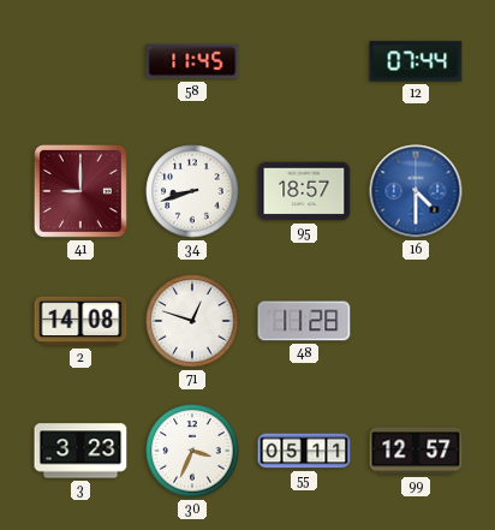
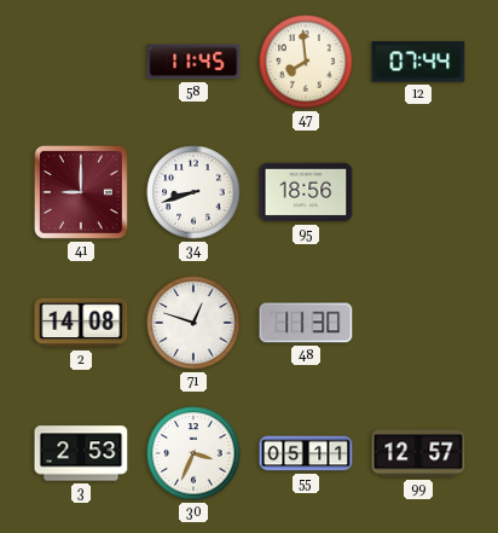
47: none -> 7:59
95: 18:57 -> 18:56
16: 4:30 -> none
48: 11:28 -> 11:30
3: 3:23 -> 2:53
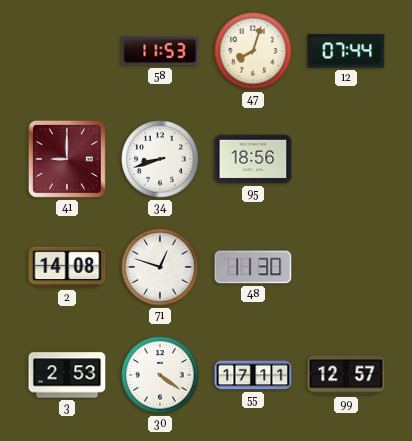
58: 11:45 -> 11:53
47: 7:59 -> 8:03
30: 3:34 -> 4:21
55: 05:11 -> 17:11
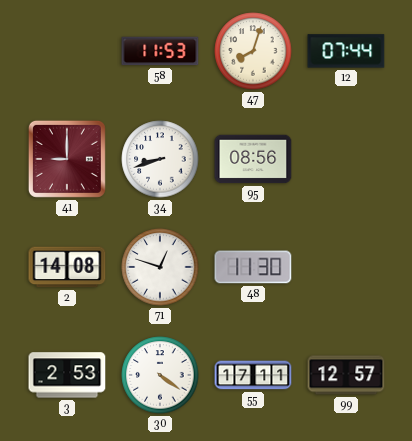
95: 18:56 -> 08:56
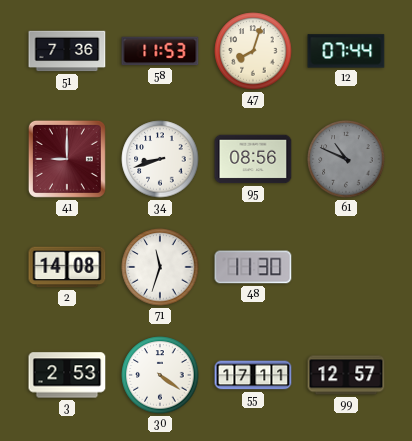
51: none -> 7:36
61: none -> 10:49
71: 12:48 -> 11:33
